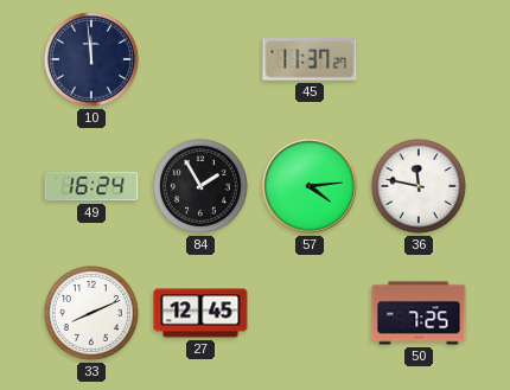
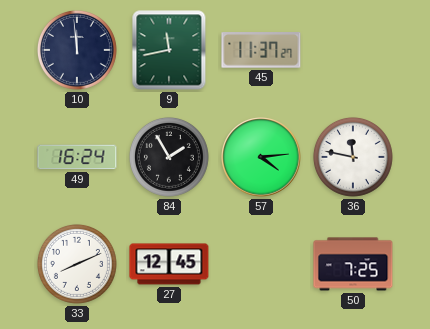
9: none -> 11:43
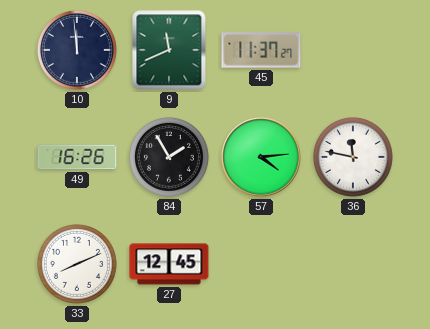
9: 11:43 -> 11:41
49: 16:24 -> 16:26
50: 7:25 -> none
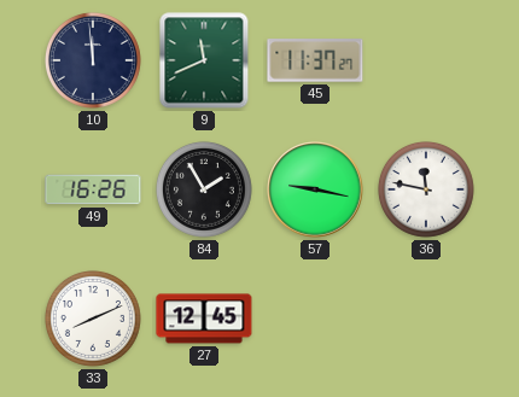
57: 4:14 -> 9:17
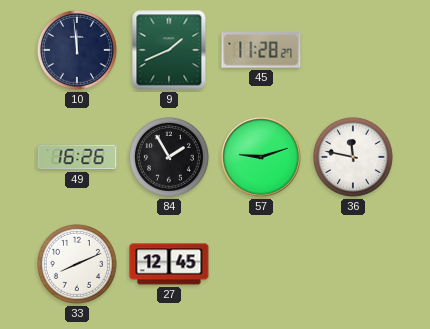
9: 11:41 -> 1:41
45: 11:37 -> 11:28
57: 9:17 -> 9:12
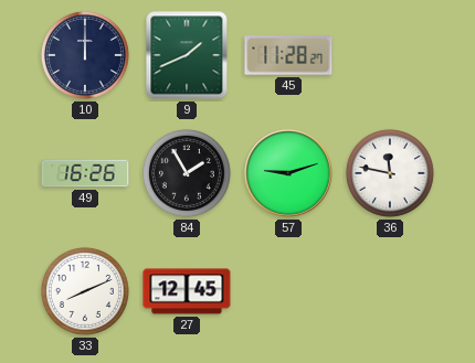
10: 11:59 -> 12:00
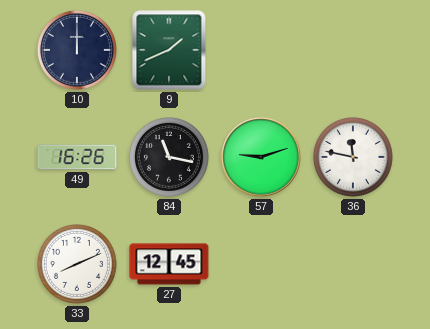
45: 11:28 -> none
84: 1:55 -> 11:17
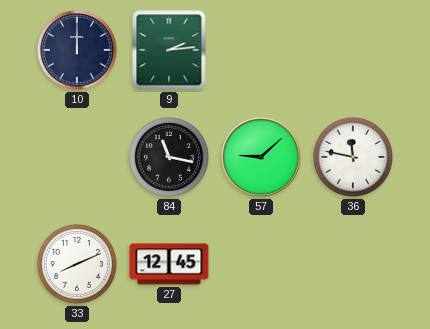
9: 1:41 -> 2:14
49: 16:26 -> none
57: 9:12 -> 9:08
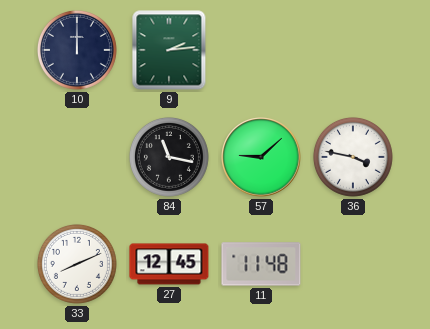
36: 11:47 -> 3:47
11: none -> 11:48
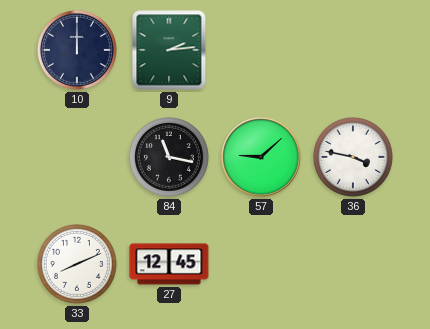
11: 11:48 -> none
